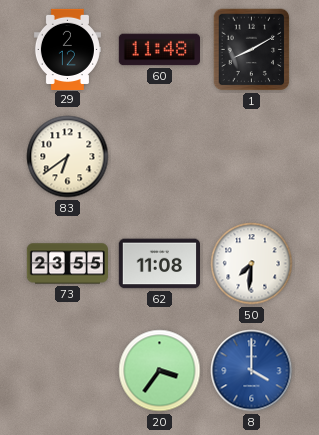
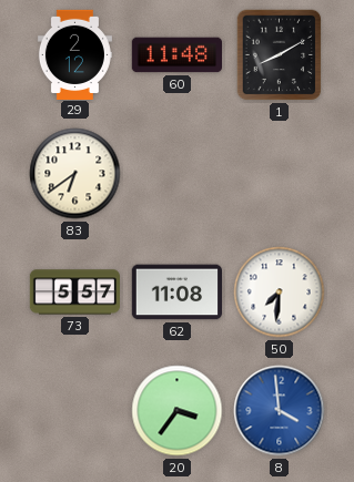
73: 23:55 -> 5:57
8: 4:00 -> 3:59
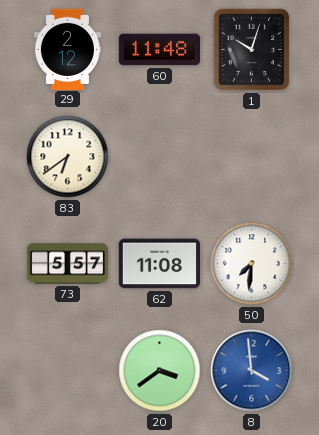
1: 8:10 -> 10:03
20: 3:36 -> 3:39
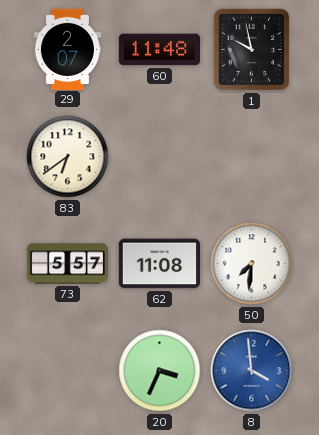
29: 2:12 -> 2:07
1: 10:03 -> 9:58
20: 3:39 -> 3:34
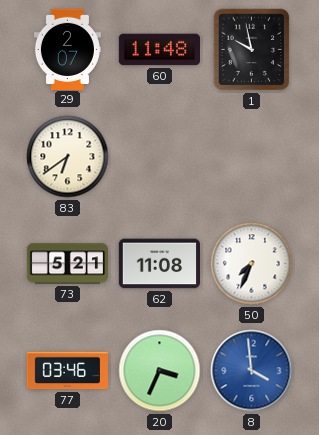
73: 5:57 -> 5:21
50: 7:31 -> 7:34
77: none -> 03:46
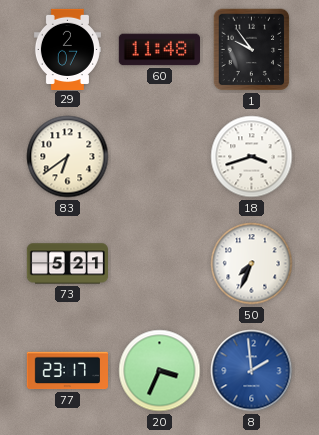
1: 9:58 -> 9:54
18: none -> 3:42
62: 11:08 -> none
77: 03:46 -> 23:17
8: 3:59 -> 1:59
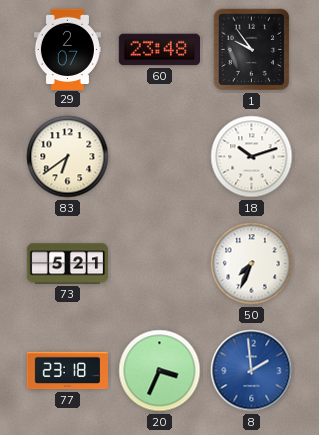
60: 11:48 -> 23:48
18: 3:42 -> 10:12
77: 23:17 -> 23:18
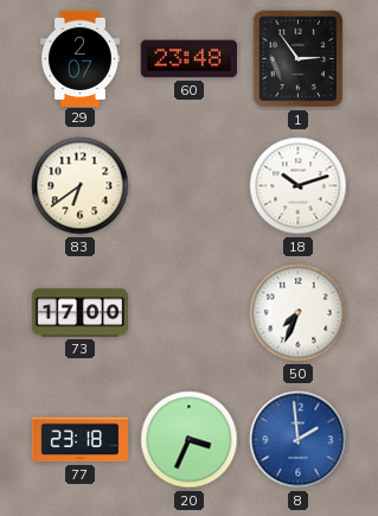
1: 9:54 -> 2:54
73: 5:21 -> 17:00
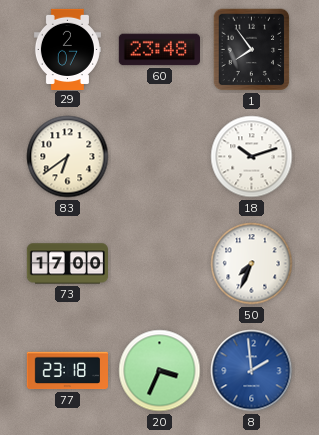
1: 2:54 -> 7:54
